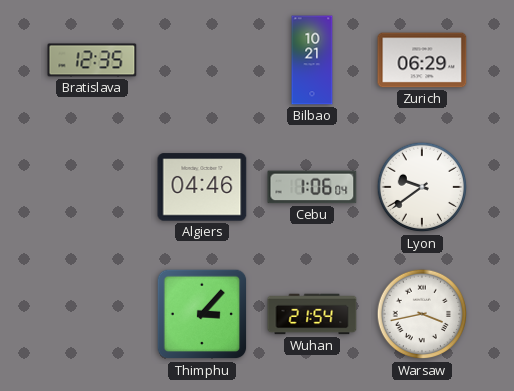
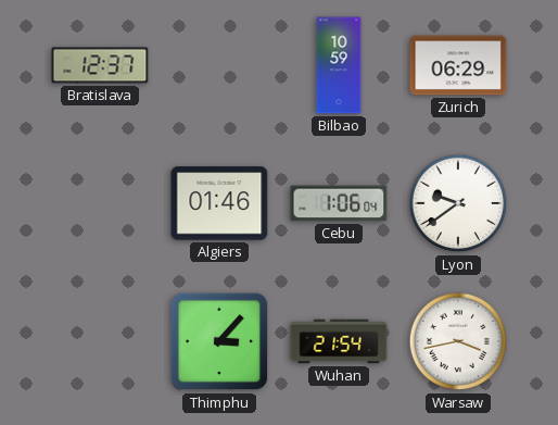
Bratislava: 12:35 -> 12:37
Bilbao: 10:21 -> 10:59
Algiers: 04:46 -> 01:46
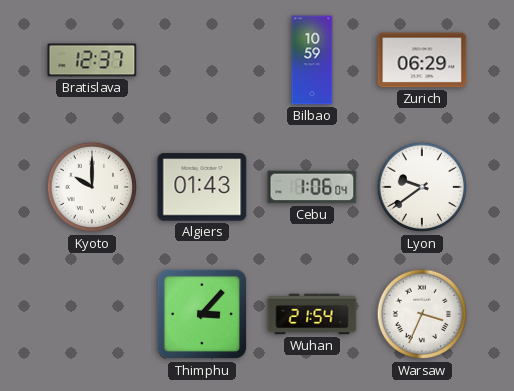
Kyoto: none -> 10:00
Algiers: 01:46 -> 01:43
Warsaw: 3:43 -> 3:34
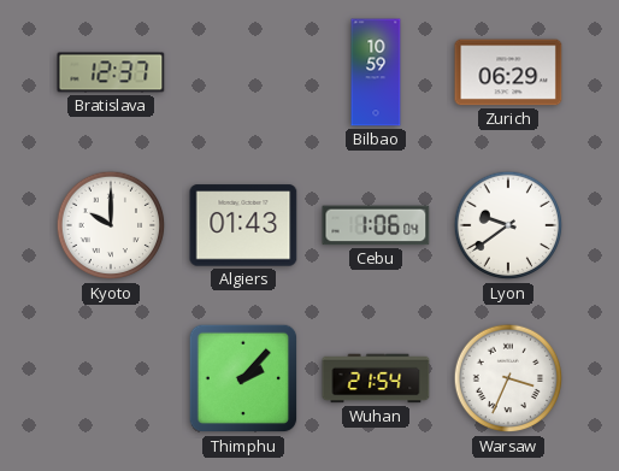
Thimphu: 3:07 -> 2:07
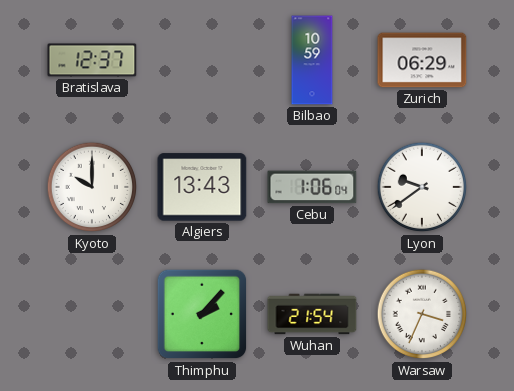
Algiers: 01:43 -> 13:43
